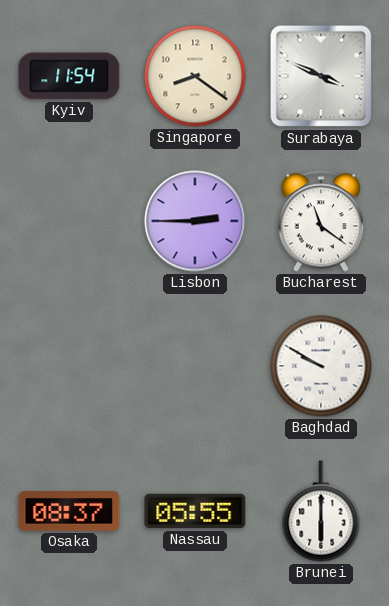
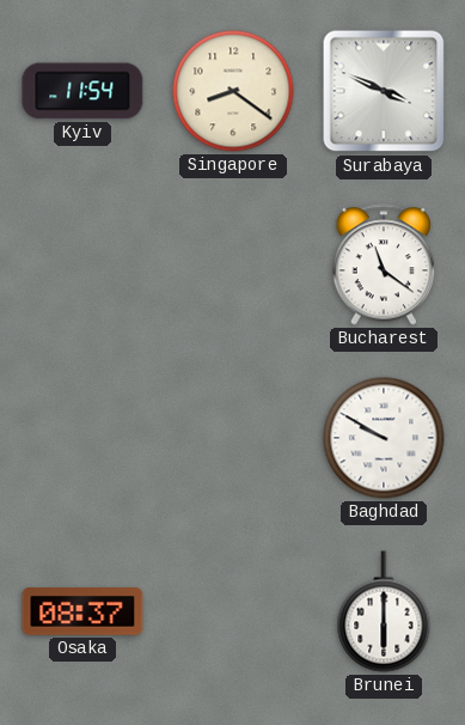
Lisbon: 2:45 -> none
Nassau: 05:55 -> none
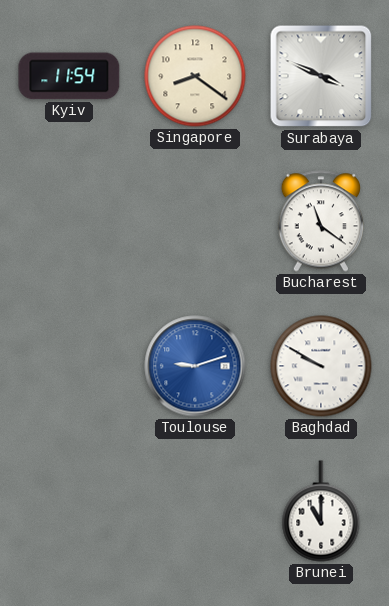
Toulouse: none -> 9:12
Osaka: 08:37 -> none
Brunei: 6:00 -> 11:00
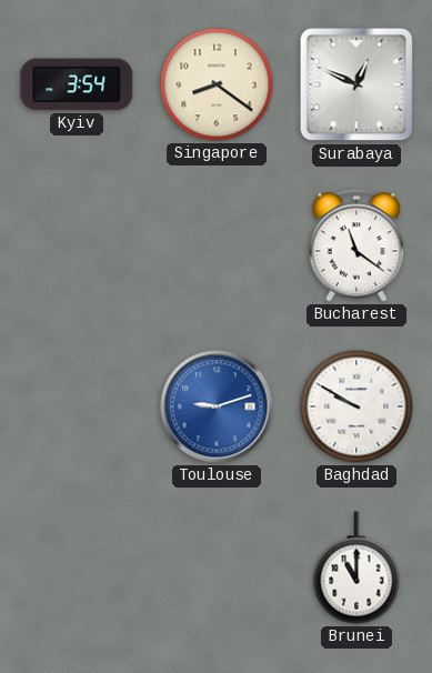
Kyiv: 11:54 -> 3:54
Surabaya: 3:49 -> 12:49
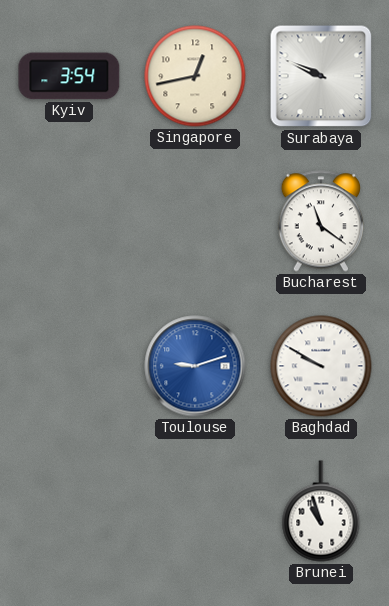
Singapore: 8:21 -> 12:43
Surabaya: 12:49 -> 9:49
Brunei: 11:00 -> 10:57
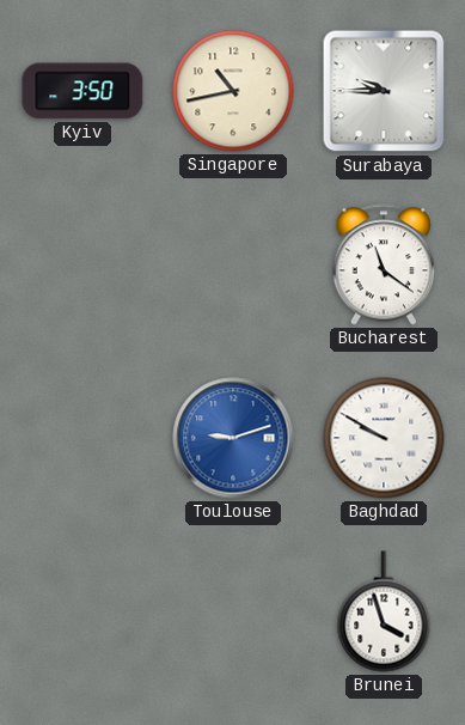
Kyiv: 3:54 -> 3:50
Singapore: 12:43 -> 10:43
Surabaya: 9:49 -> 9:45
Brunei: 10:57 -> 3:57
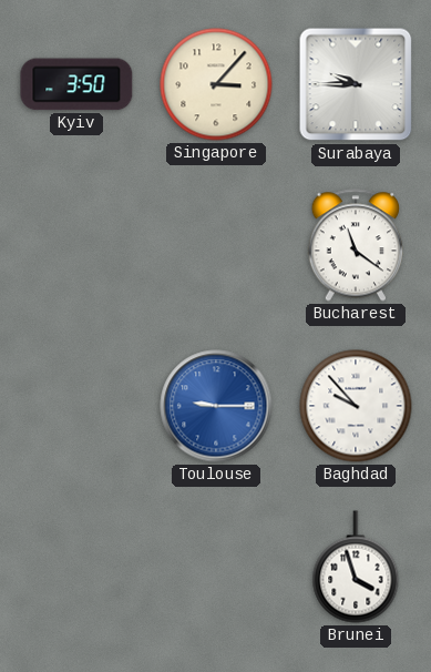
Singapore: 10:43 -> 3:07
Toulouse: 9:12 -> 9:15
Baghdad: 9:50 -> 9:53
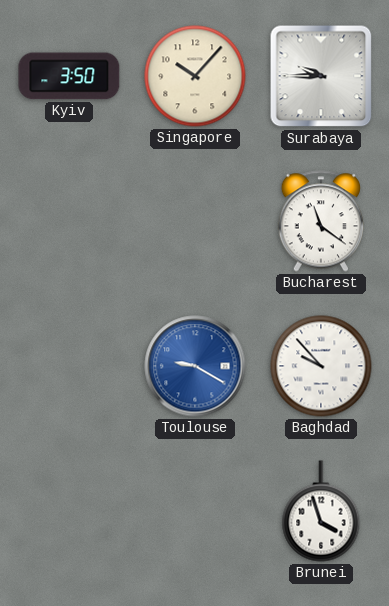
Singapore: 3:07 -> 10:07
Toulouse: 9:15 -> 9:20
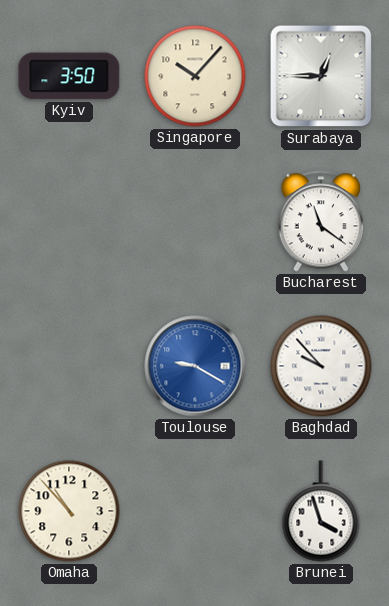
Surabaya: 9:45 -> 12:45
Omaha: none -> 10:53
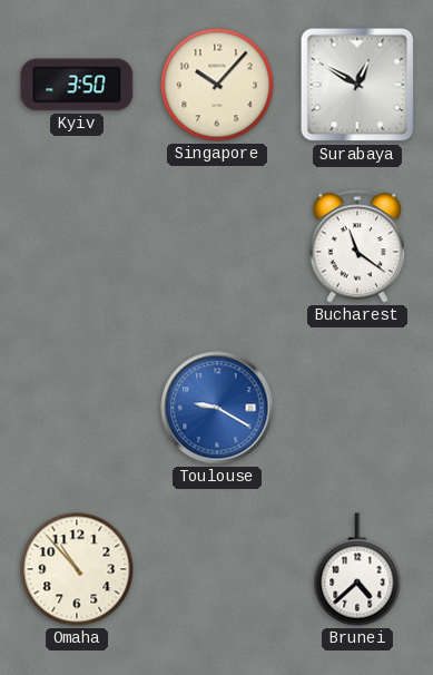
Surabaya: 12:45 -> 12:50
Baghdad: 9:53 -> none
Brunei: 3:57 -> 4:38
